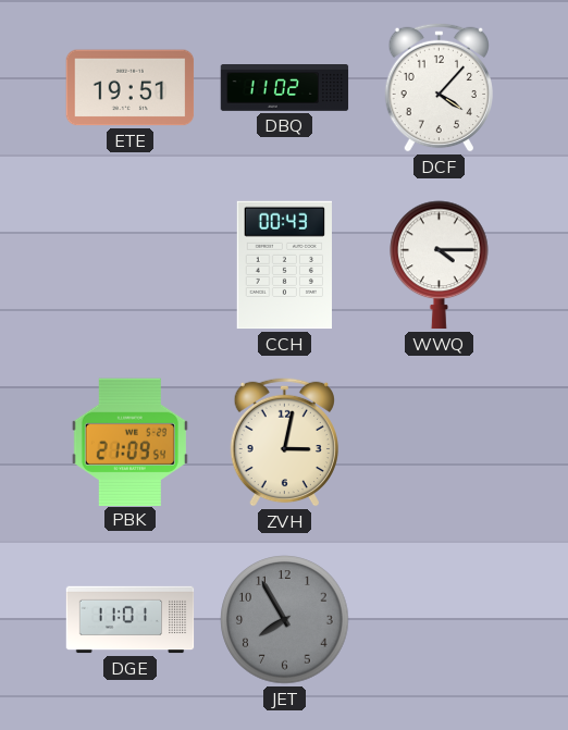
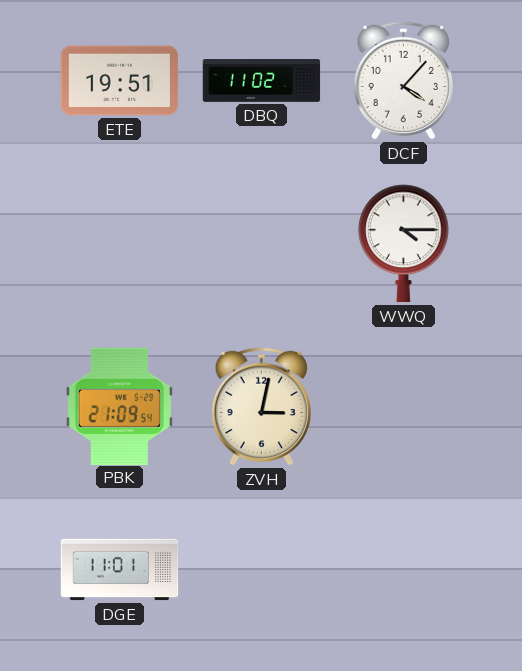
CCH: 00:43 -> none
JET: 7:55 -> none
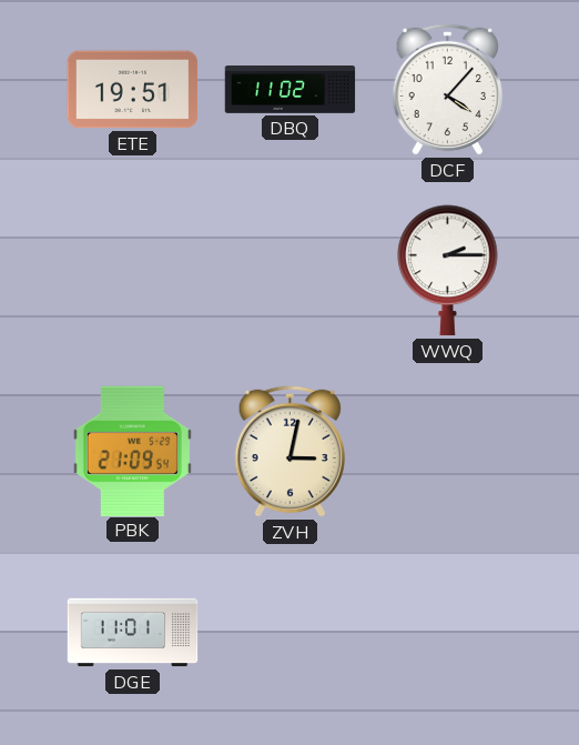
WWQ: 4:15 -> 2:15
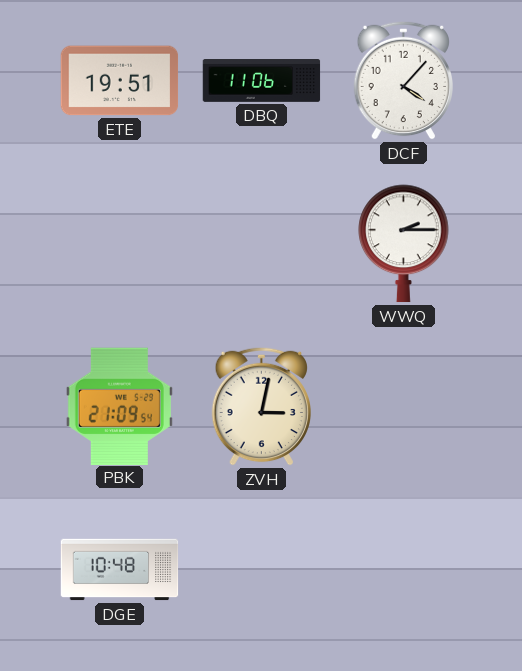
DBQ: 11:02 -> 11:06
DGE: 11:01 -> 10:48
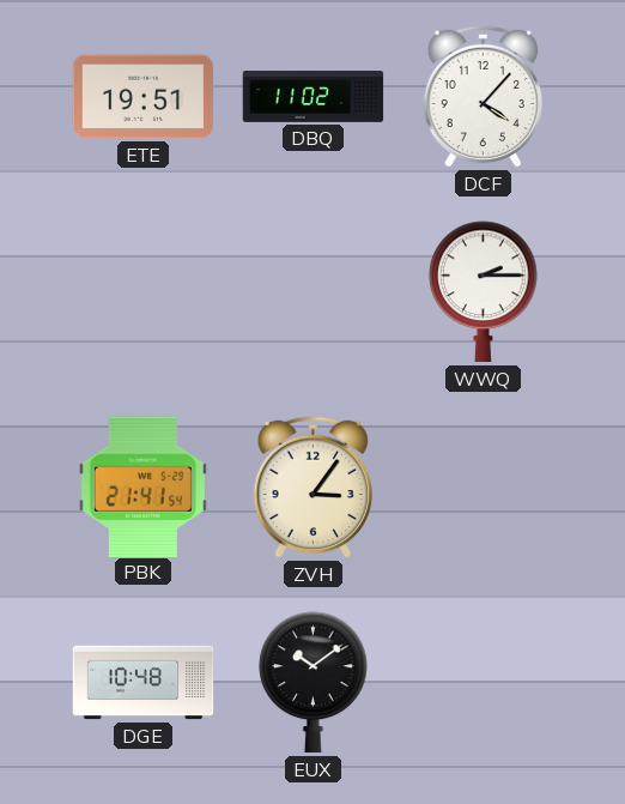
DBQ: 11:06 -> 11:02
PBK: 21:09 -> 21:41
ZVH: 3:02 -> 3:06
EUX: none -> 10:09
